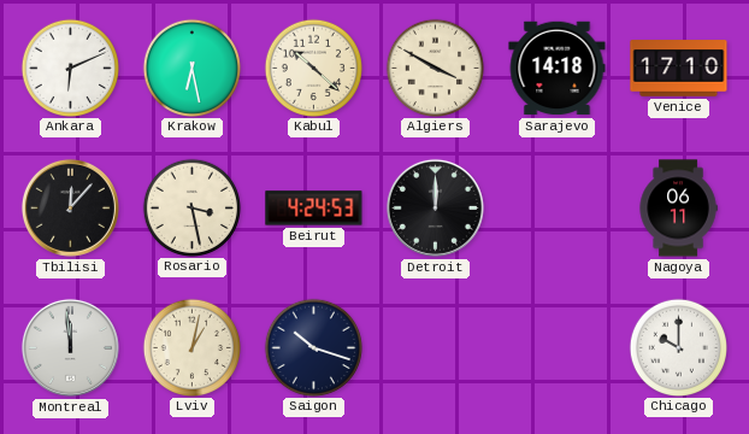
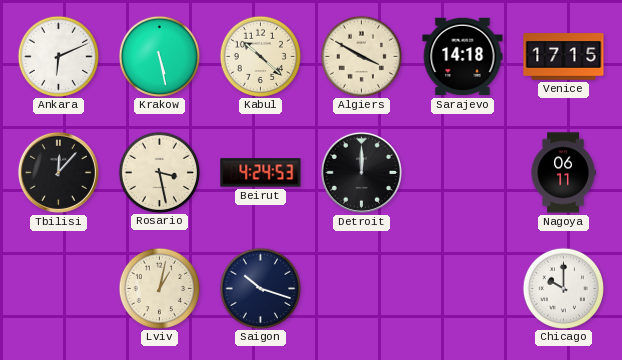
Krakow: 6:28 -> 5:28
Venice: 17:10 -> 17:15
Montreal: 11:59 -> none
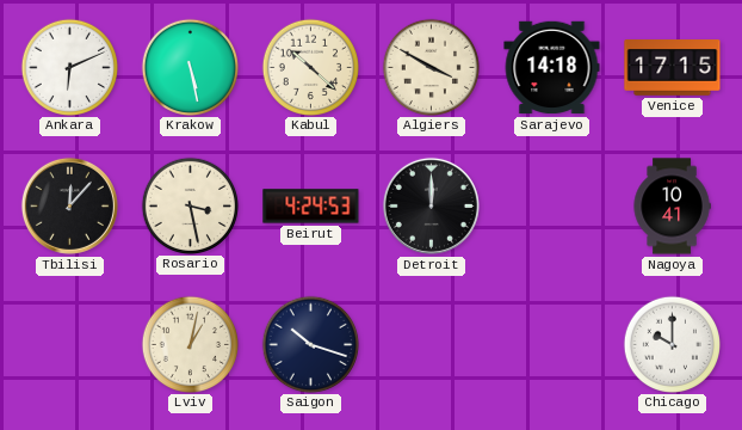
Nagoya: 06:11 -> 10:41
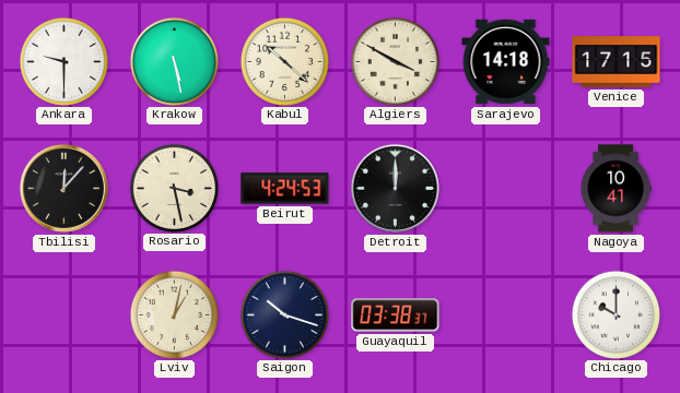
Ankara: 6:11 -> 9:30
Guayaquil: none -> 03:38
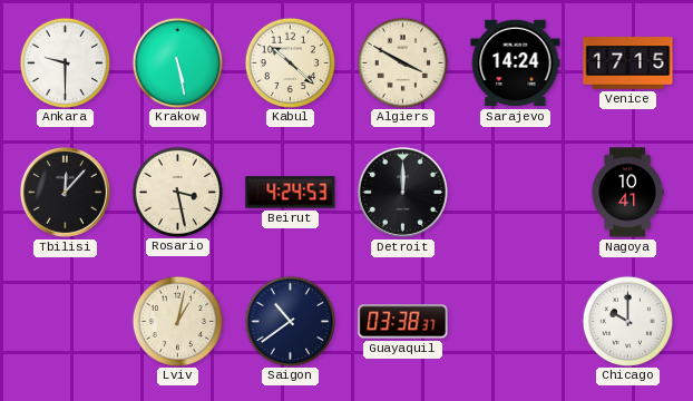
Sarajevo: 14:18 -> 14:24
Saigon: 10:18 -> 10:39
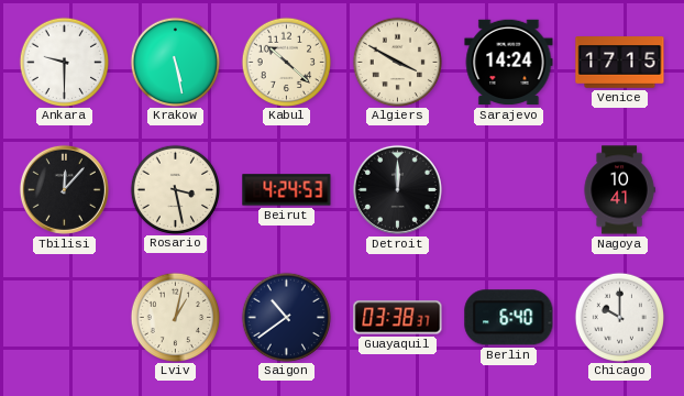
Berlin: none -> 6:40
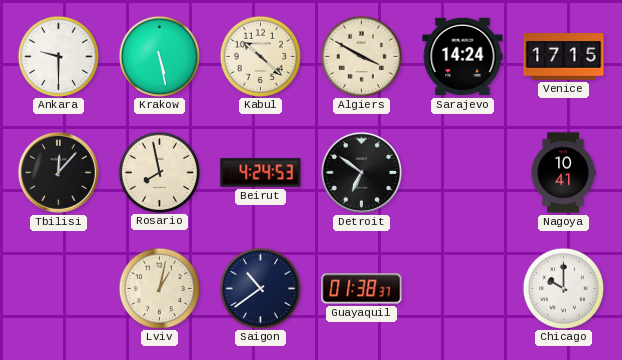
Rosario: 3:28 -> 7:58
Detroit: 12:00 -> 6:51
Guayaquil: 03:38 -> 01:38
Berlin: 6:40 -> none
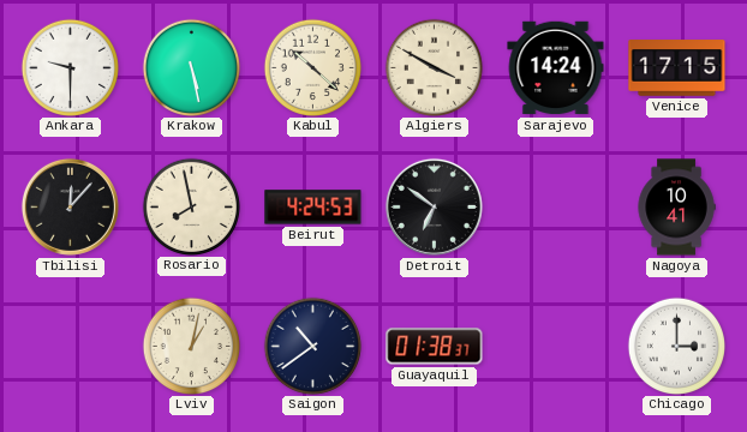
Chicago: 10:00 -> 3:00
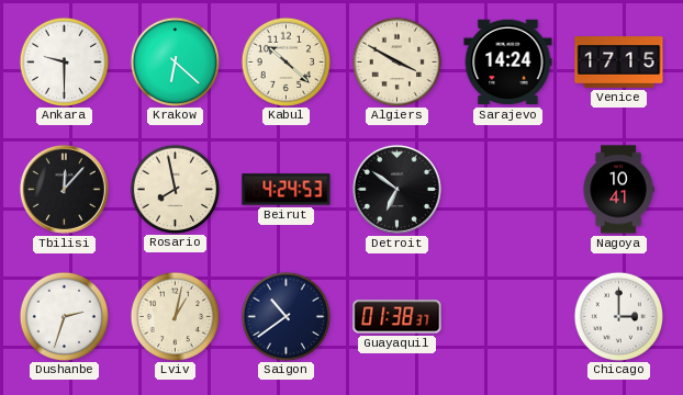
Krakow: 5:28 -> 6:22
Dushanbe: none -> 2:33
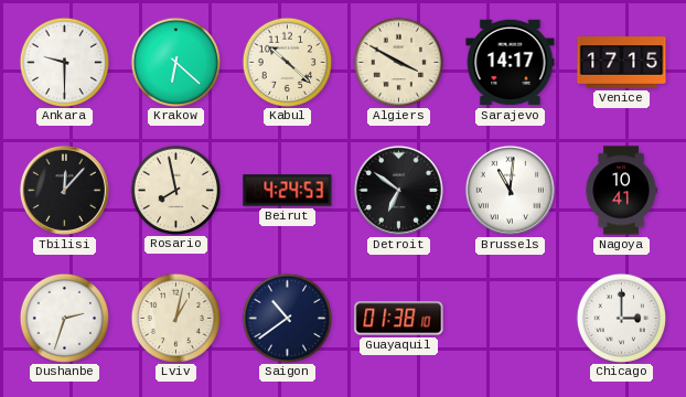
Sarajevo: 14:24 -> 14:17
Brussels: none -> 11:01
Guayaquil: 01:38:37 -> 01:38:10
